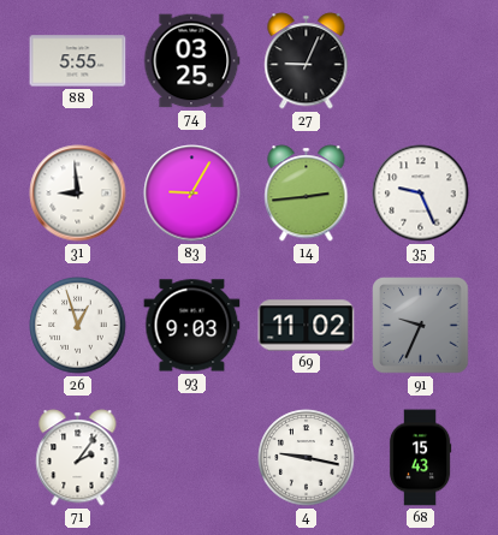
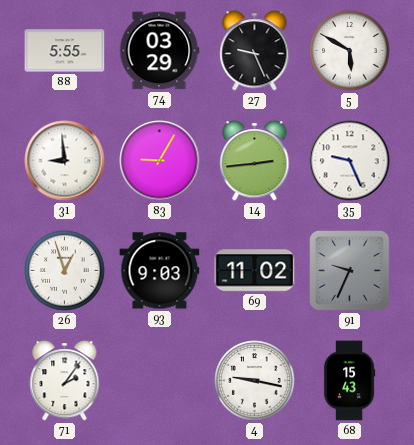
74: 03:25 -> 03:29
27: 9:04 -> 9:26
5: none -> 5:50
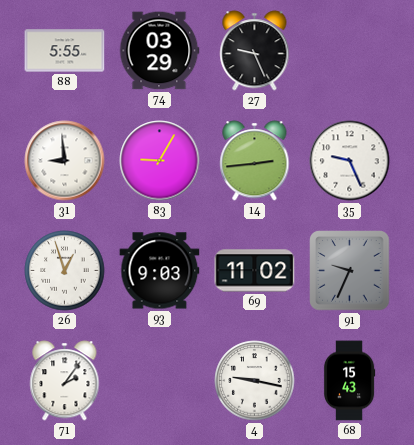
5: 5:50 -> none
